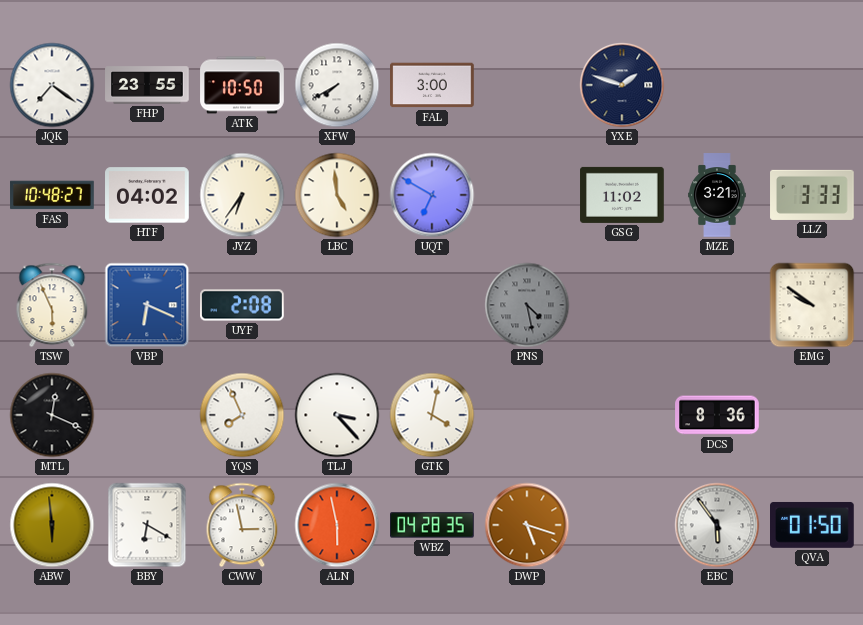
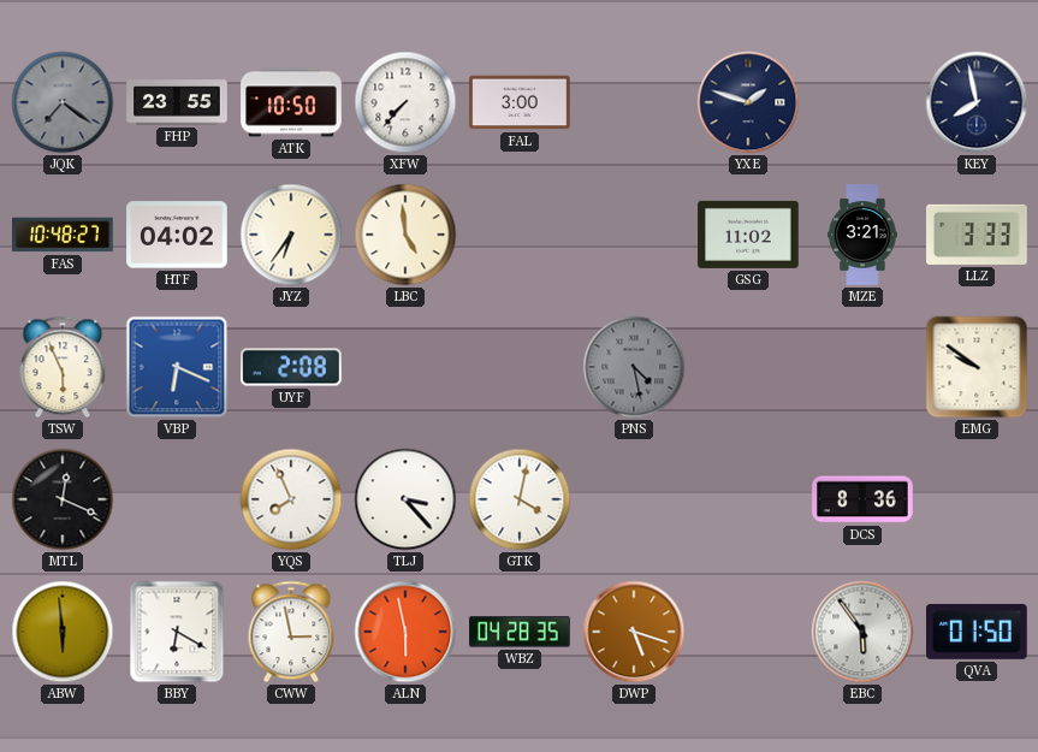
JQK dial: white -> grey
XFW: 7:40 -> 7:37
KEY: none -> 7:58
UQT: 6:50 -> none
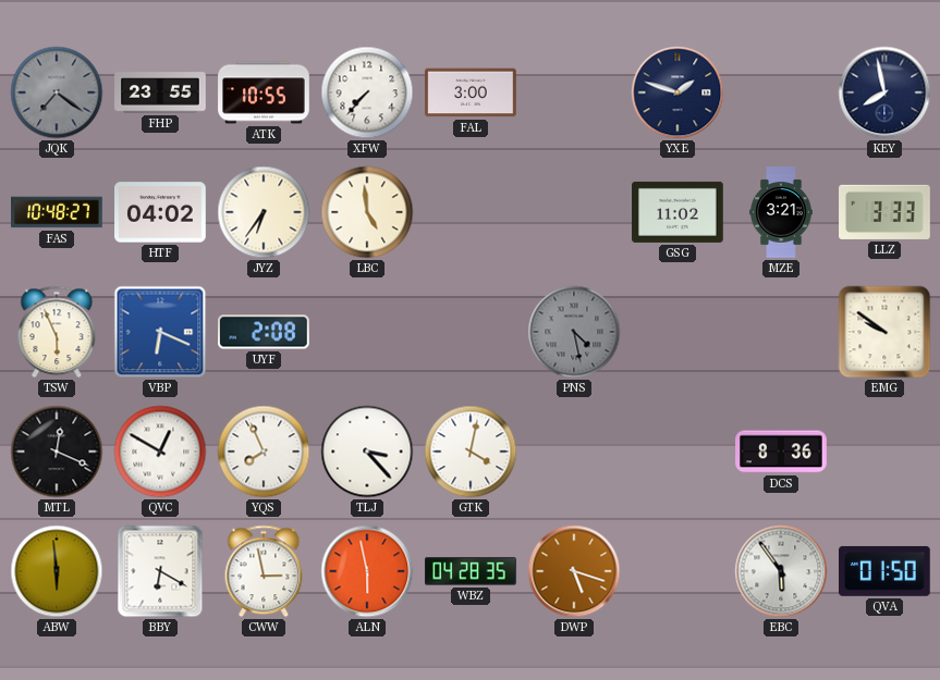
ATK: 10:50 -> 10:55
QVC: none -> 12:50
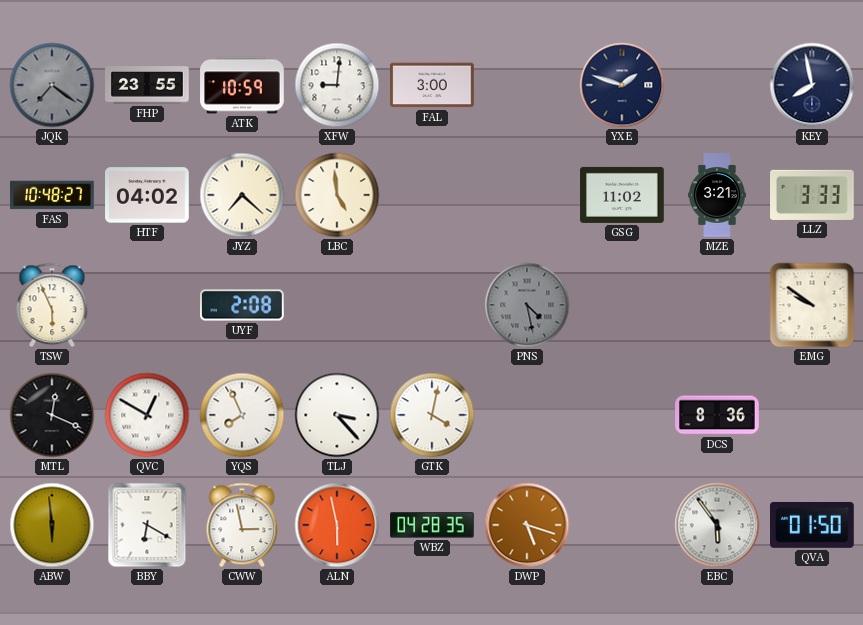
ATK: 10:55 -> 10:59
XFW: 7:37 -> 9:01
JYZ: 6:36 -> 7:22
VBP: 6:19 -> none
